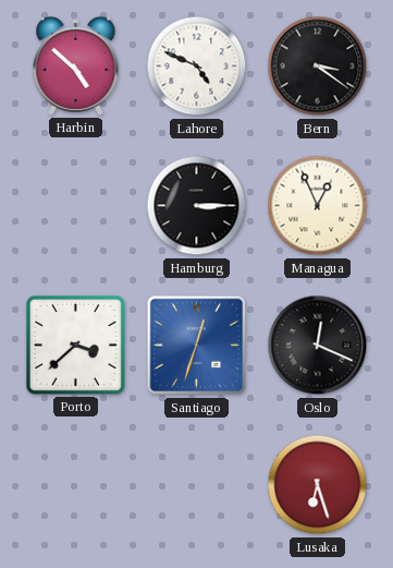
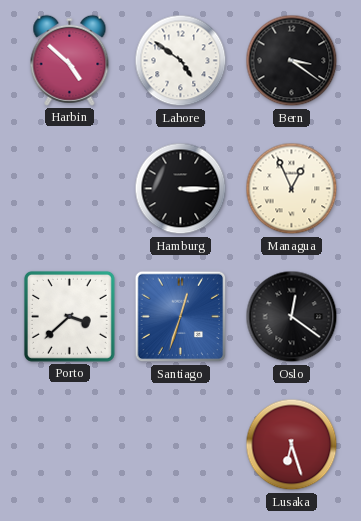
Lahore: 4:49 -> 4:51
Oslo: 12:19 -> 12:21
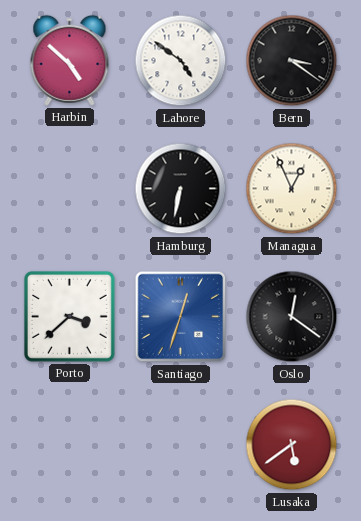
Hamburg: 3:15 -> 6:32
Lusaka: 6:27 -> 5:39
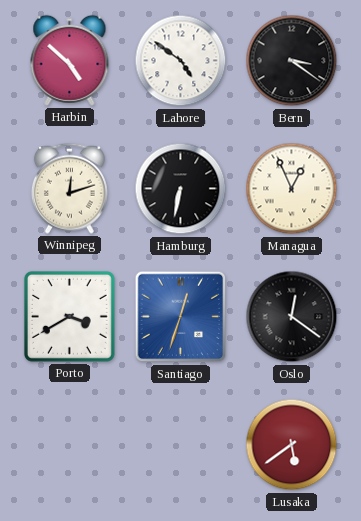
Winnipeg: none -> 12:12
Porto: 3:38 -> 3:40
